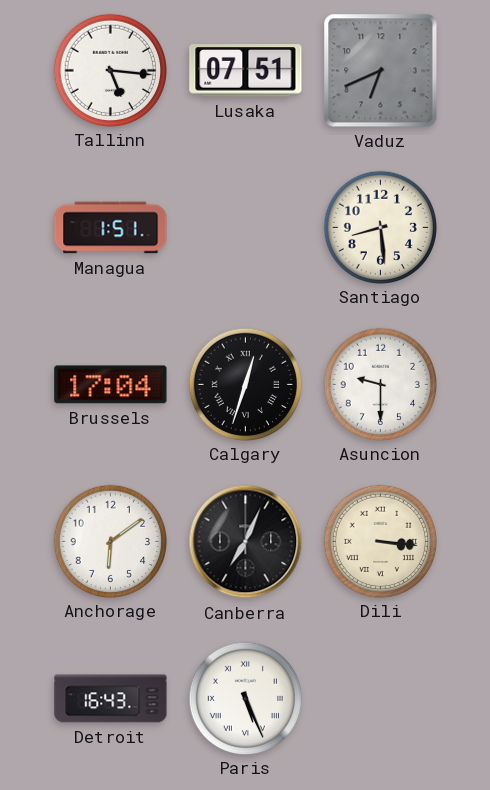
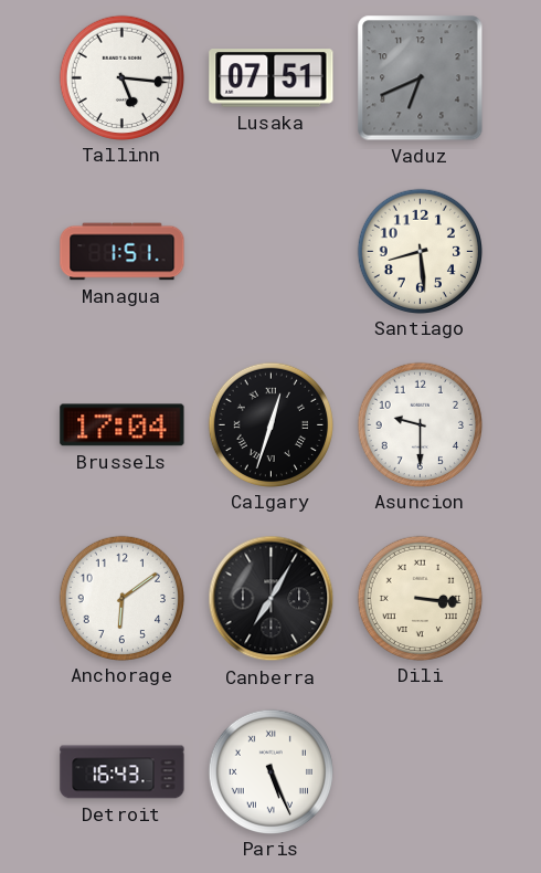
Canberra: 7:04 -> 7:05
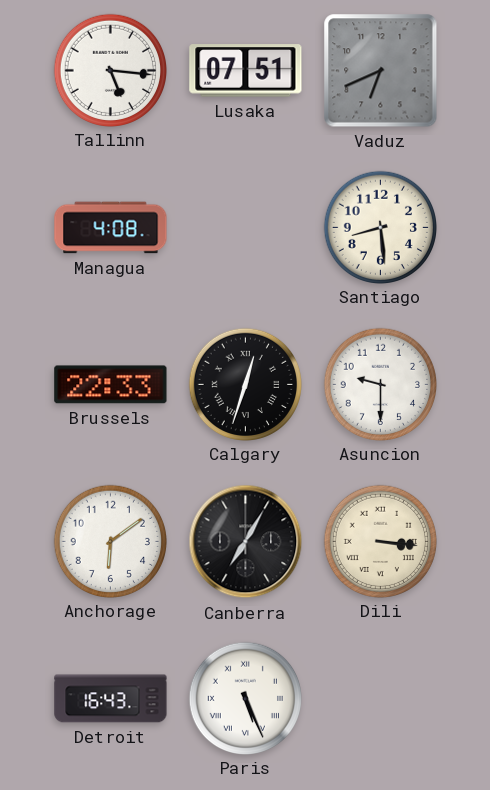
Managua: 1:51 -> 4:08
Brussels: 17:04 -> 22:33
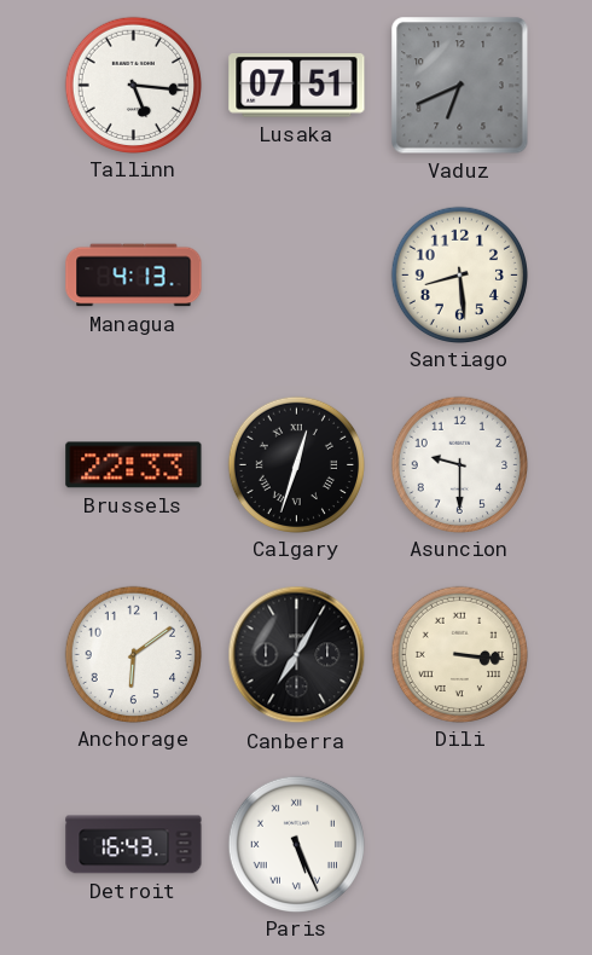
Managua: 4:08 -> 4:13
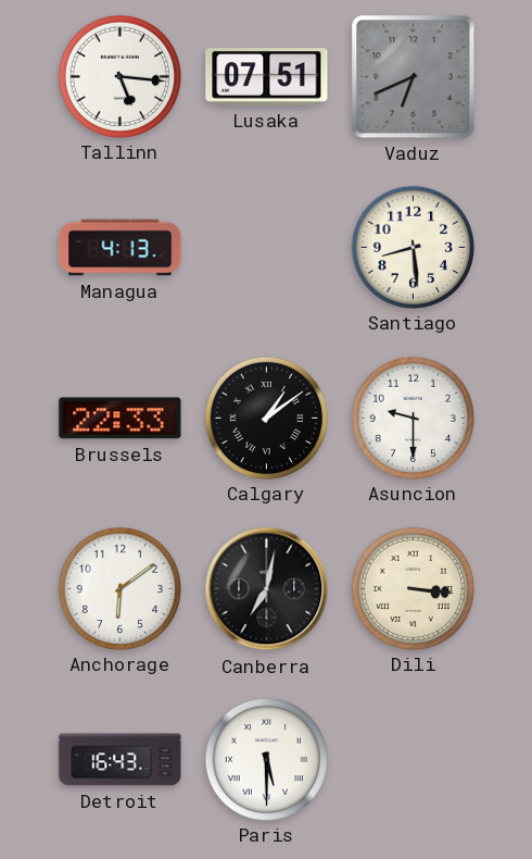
Calgary: 12:33 -> 1:09
Canberra: 7:05 -> 7:02
Paris: 5:26 -> 5:30
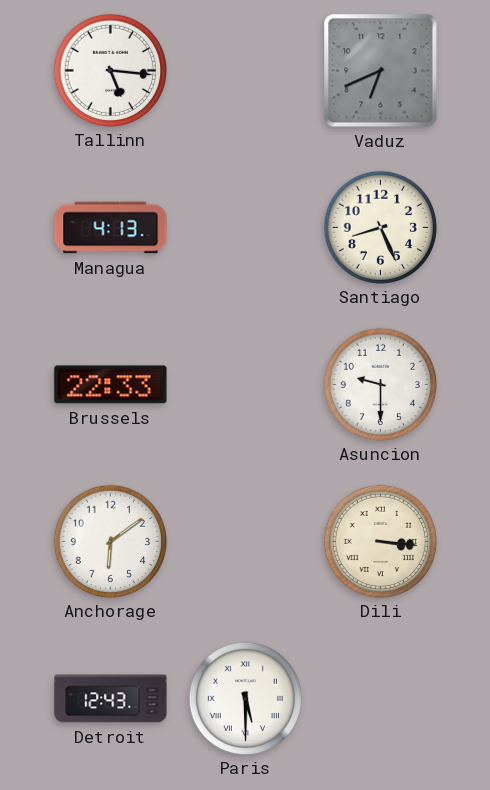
Lusaka: 07:51 -> none
Santiago: 8:29 -> 8:26
Calgary: 1:09 -> none
Canberra: 7:02 -> none
Detroit: 16:43 -> 12:43
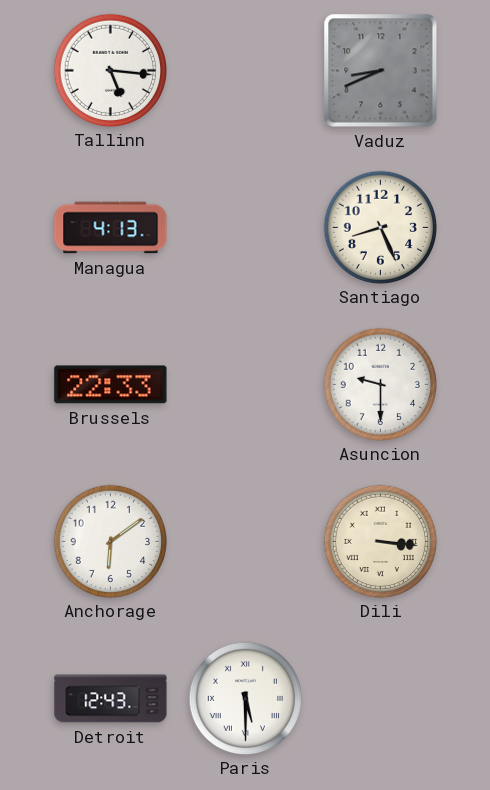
Vaduz: 6:41 -> 8:41
